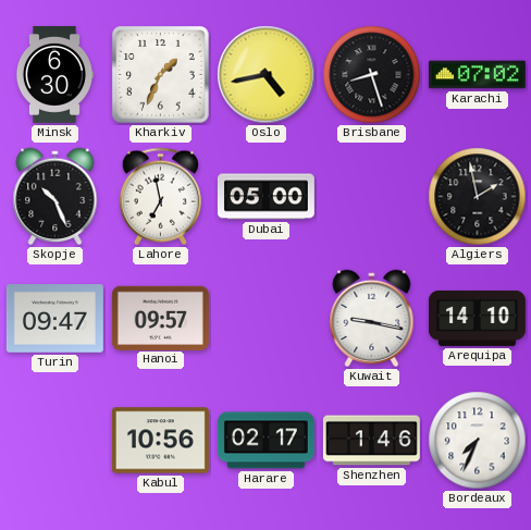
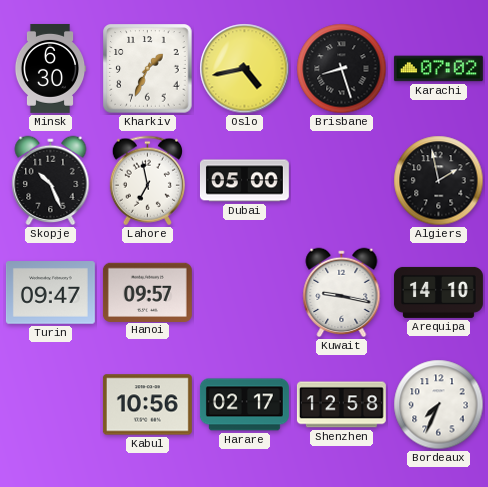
Shenzhen: 1:46 -> 12:58
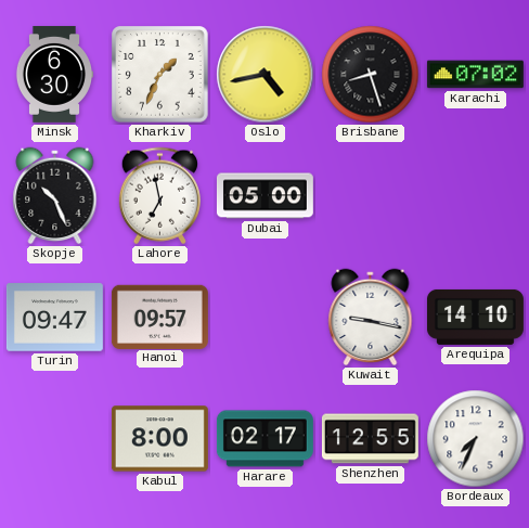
Algiers: 1:58 -> none
Kabul: 10:56 -> 8:00
Shenzhen: 12:58 -> 12:55
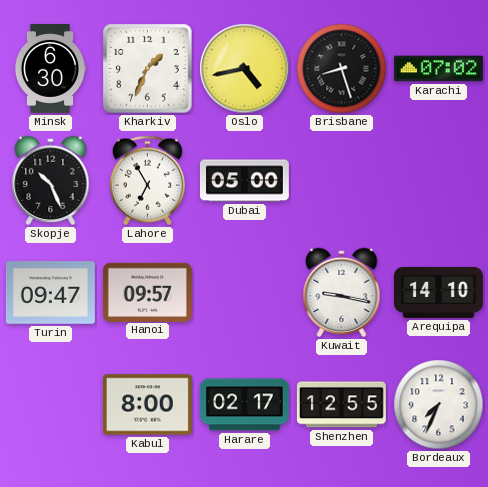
Lahore: 6:58 -> 6:55
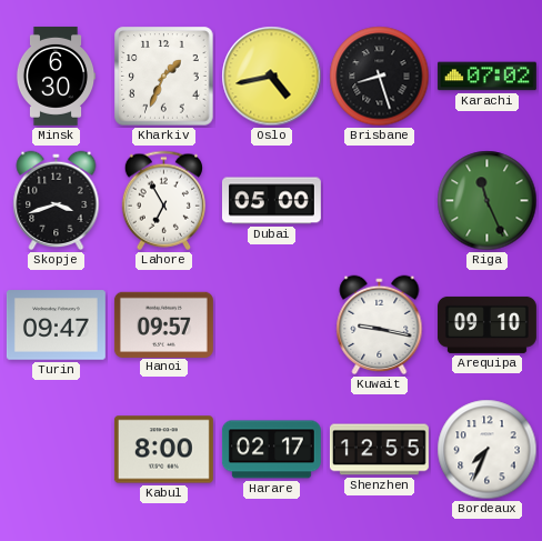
Skopje: 10:26 -> 3:42
Riga: none -> 11:26
Arequipa: 14:10 -> 09:10
